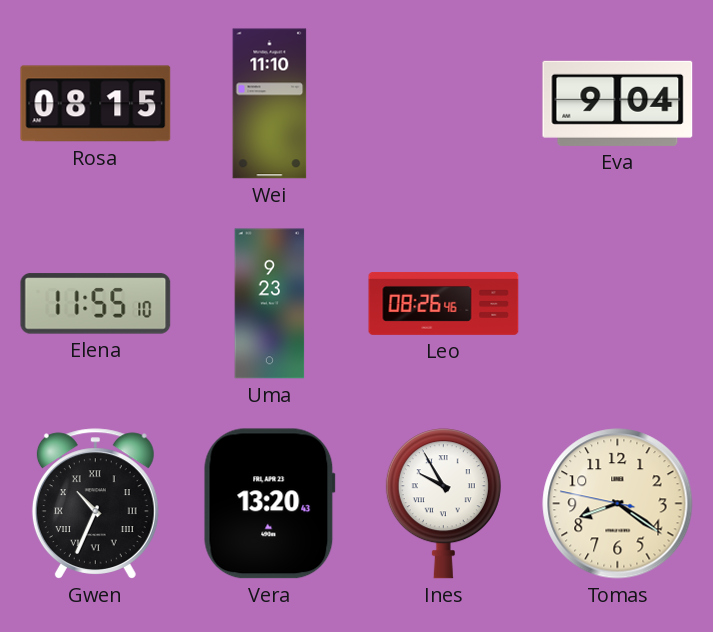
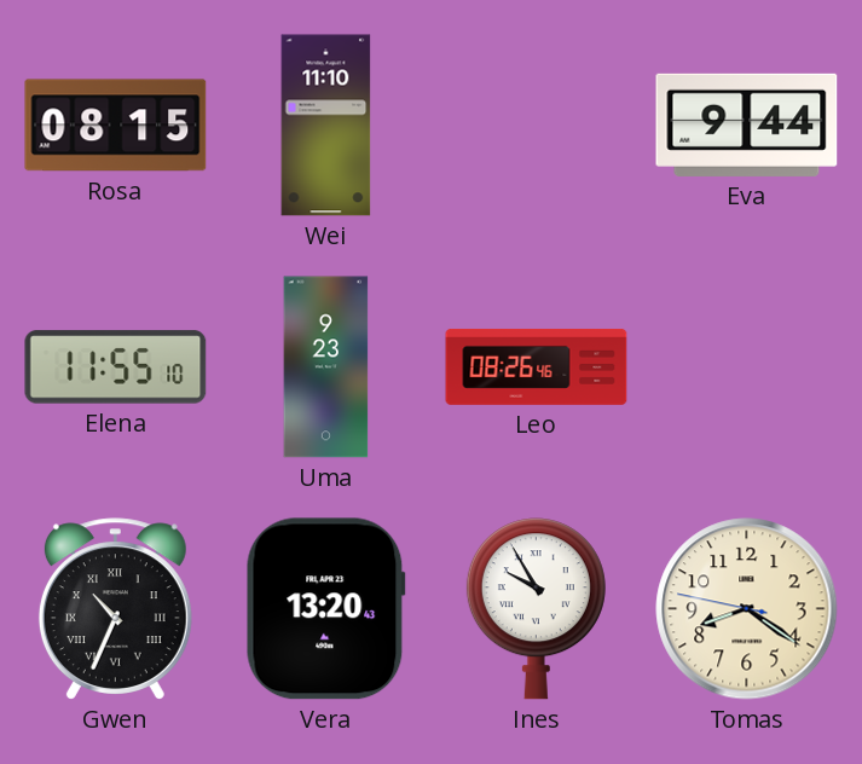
Eva: 9:04 -> 9:44
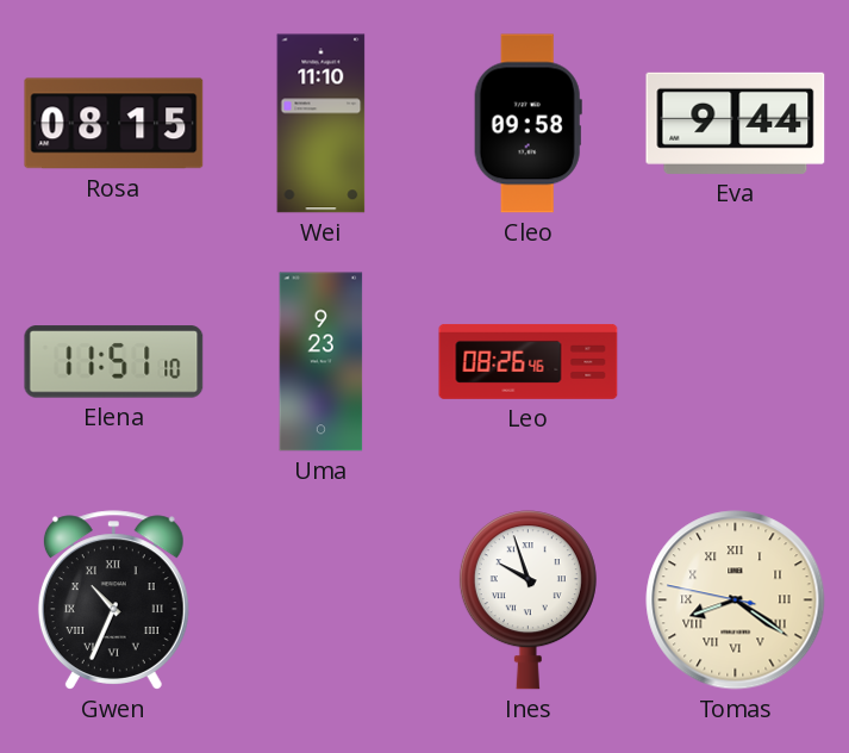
Cleo: none -> 09:58
Elena: 11:55 -> 11:51
Vera: 13:20 -> none
Ines: 9:55 -> 9:57
Tomas numerals: Arabic -> Roman
